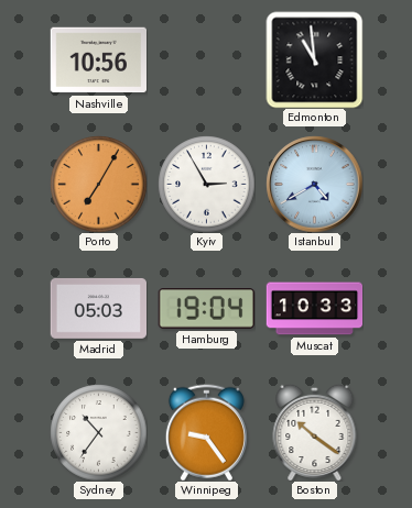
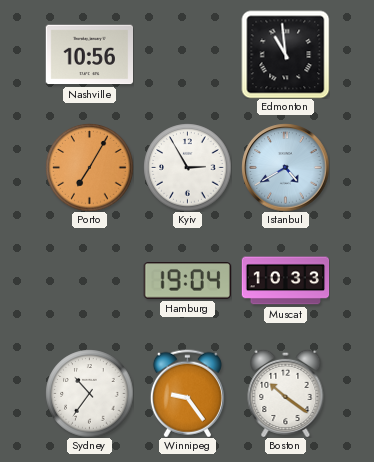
Madrid: 05:03 -> none
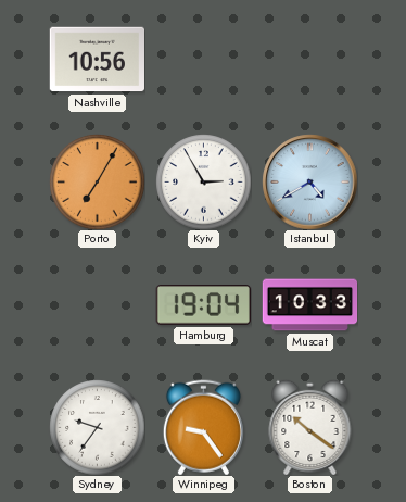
Edmonton: 10:59 -> none
Sydney: 10:36 -> 9:36
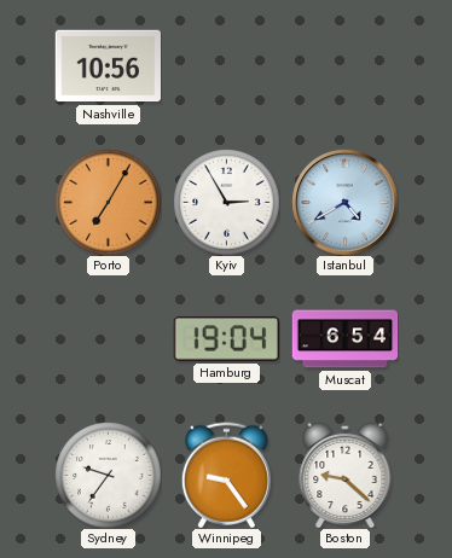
Muscat: 10:33 -> 6:54
Boston: 10:21 -> 9:22
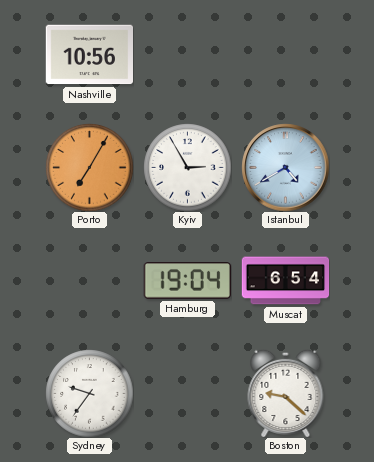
Winnipeg: 9:24 -> none
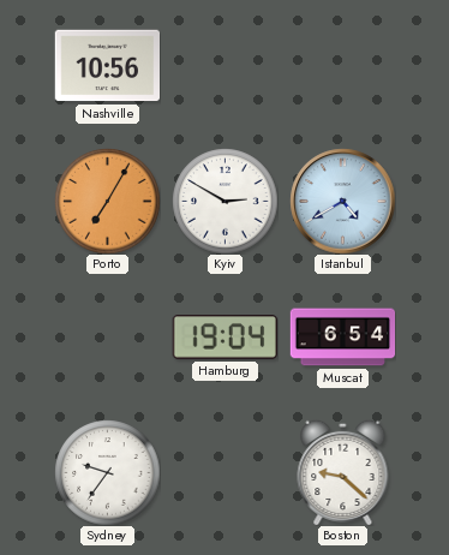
Kyiv: 2:55 -> 2:50
